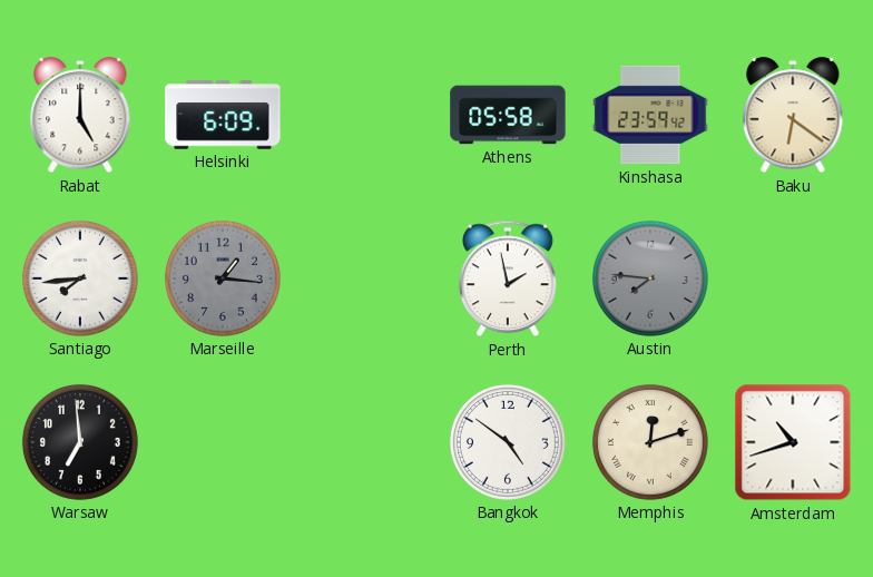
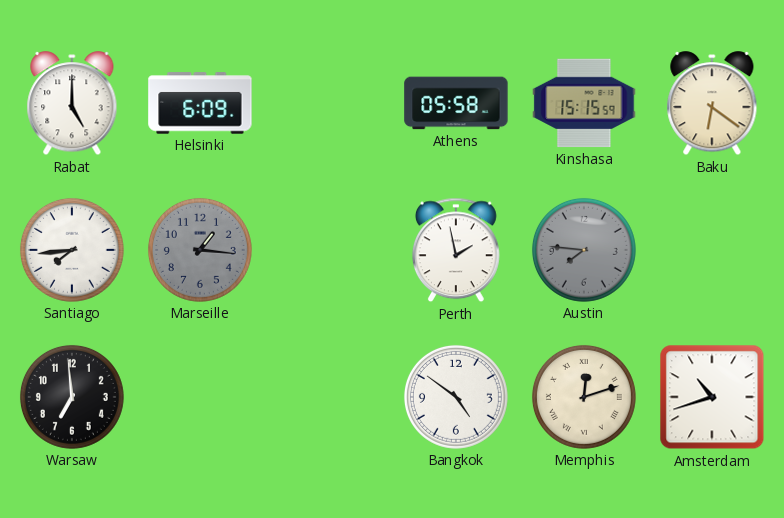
Kinshasa: 23:59 -> 15:15
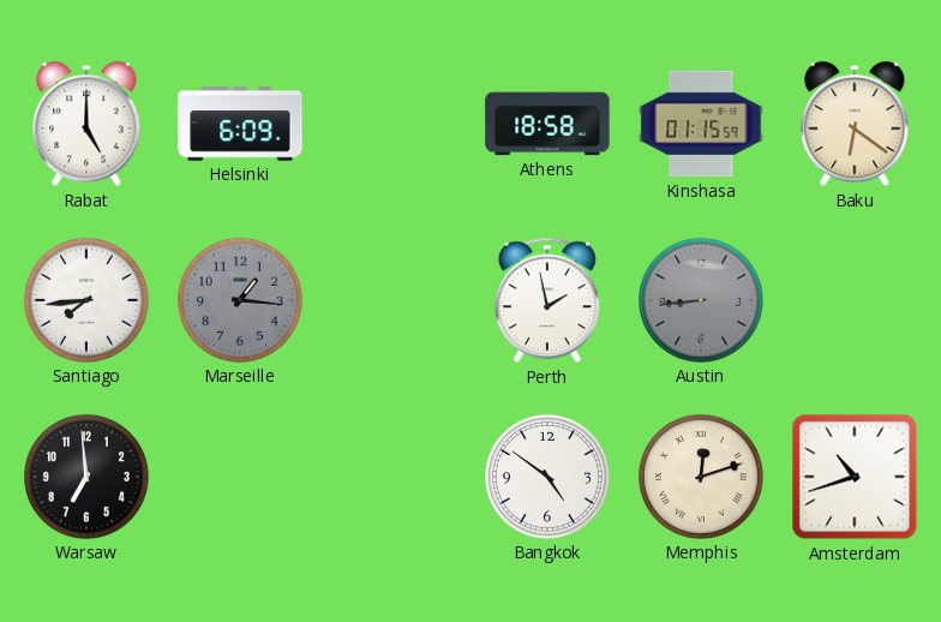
Athens: 05:58 -> 18:58
Kinshasa: 15:15 -> 01:15
Austin: 7:46 -> 8:44
